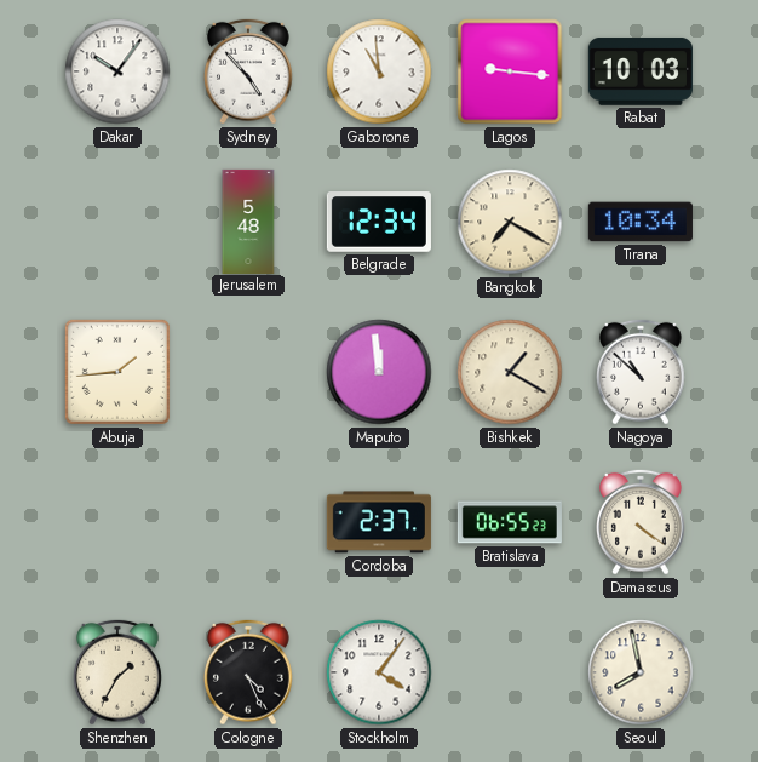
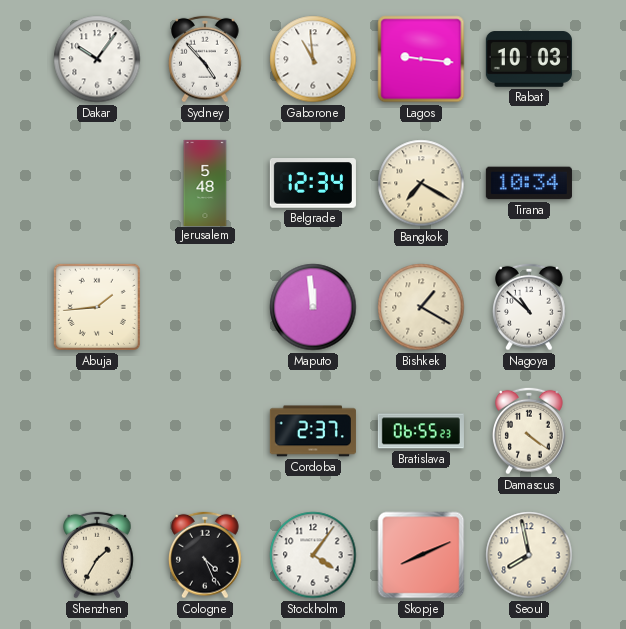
Skopje: none -> 8:11
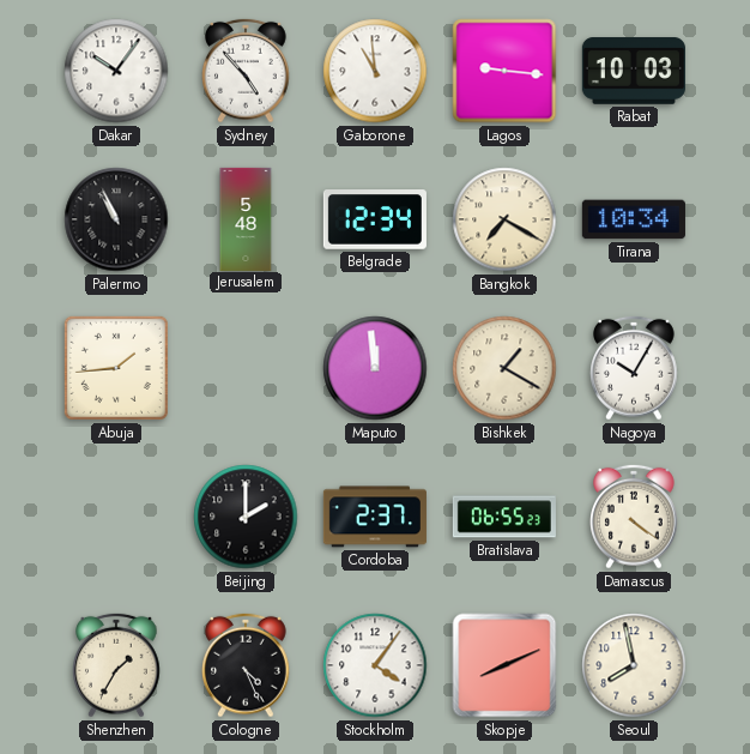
Palermo: none -> 10:56
Nagoya: 10:52 -> 10:05
Beijing: none -> 2:00
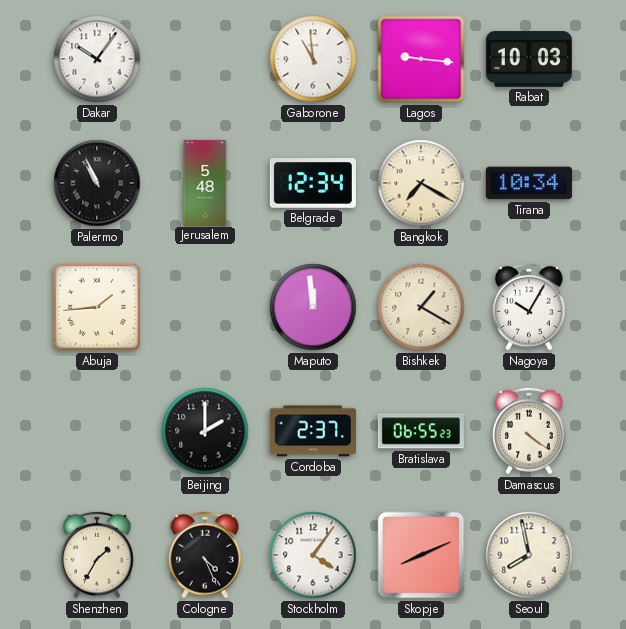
Sydney: 4:53 -> none
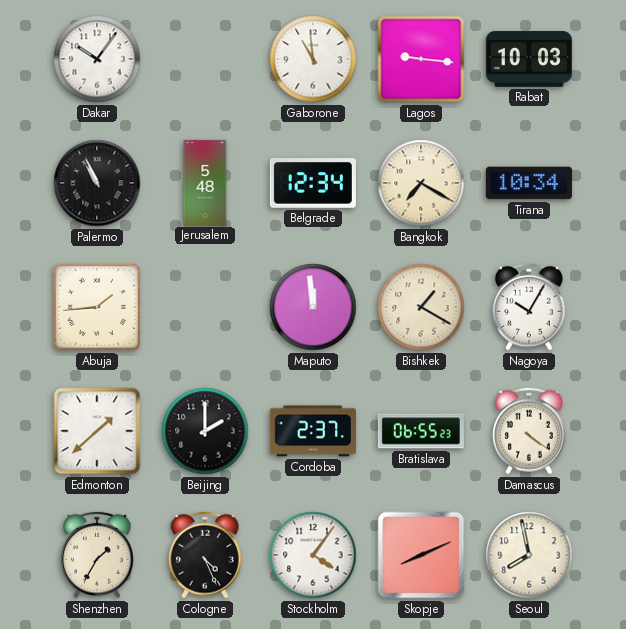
Edmonton: none -> 1:38
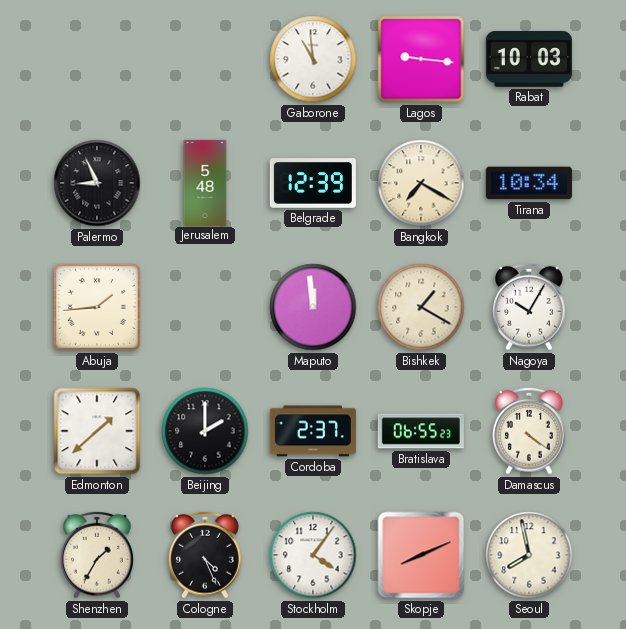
Dakar: 10:06 -> none
Palermo: 10:56 -> 8:56
Belgrade: 12:34 -> 12:39
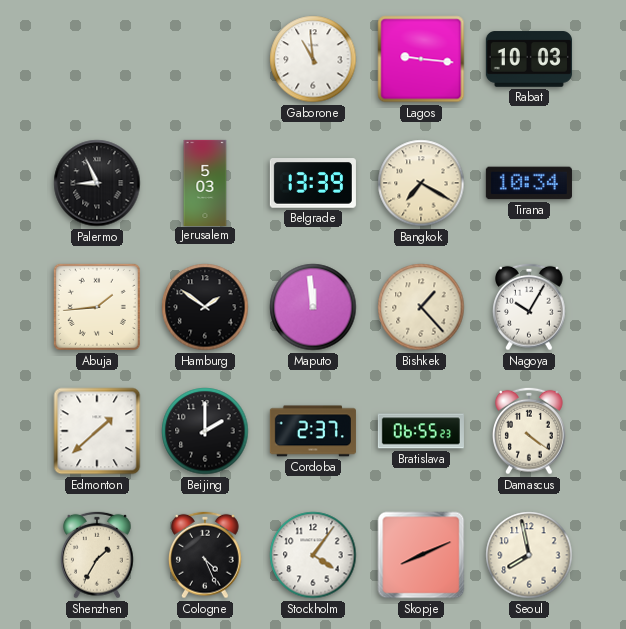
Jerusalem: 5:48 -> 5:03
Belgrade: 12:39 -> 13:39
Hamburg: none -> 1:51
Bishkek: 1:20 -> 1:23
